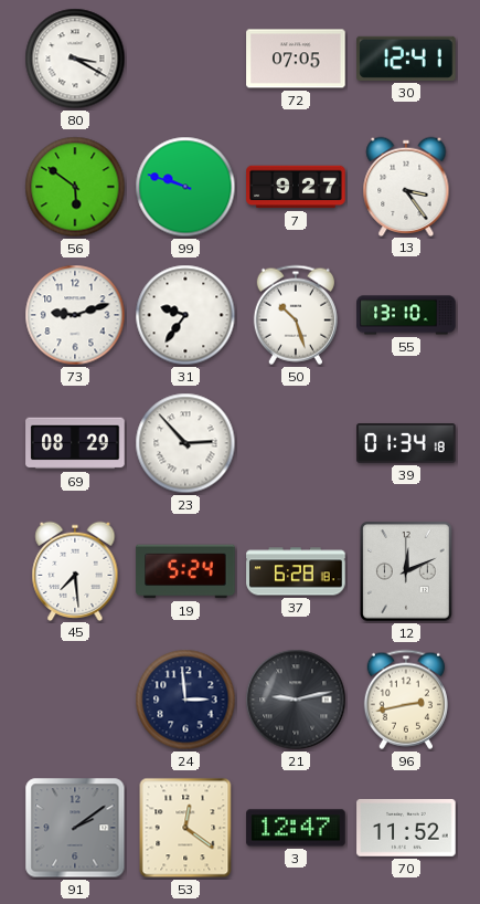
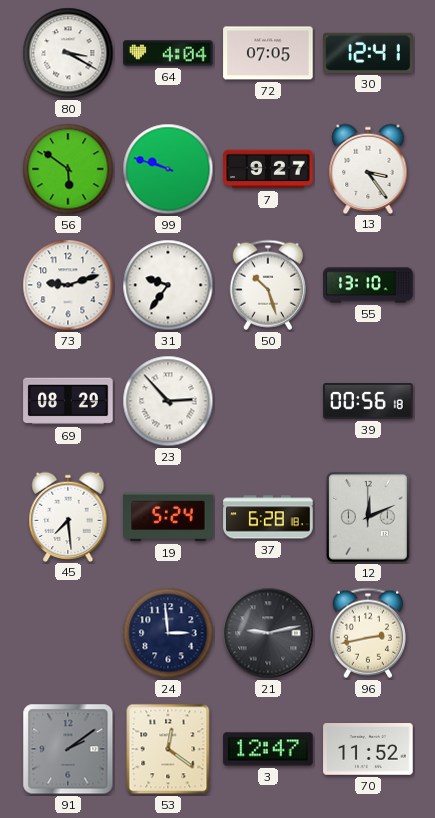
64: none -> 4:04
39: 01:34 -> 00:56
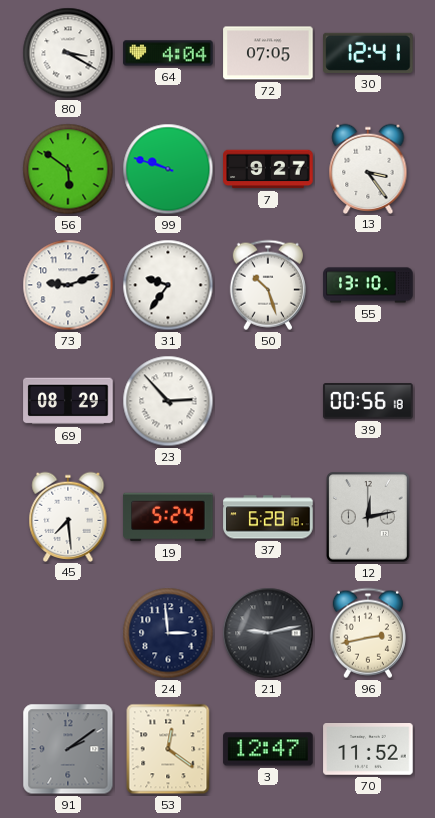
12: 12:11 -> 12:13
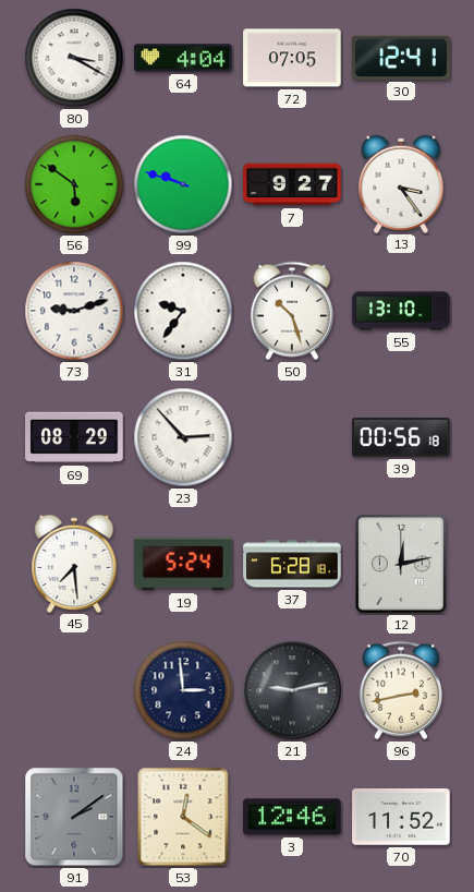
3: 12:47 -> 12:46
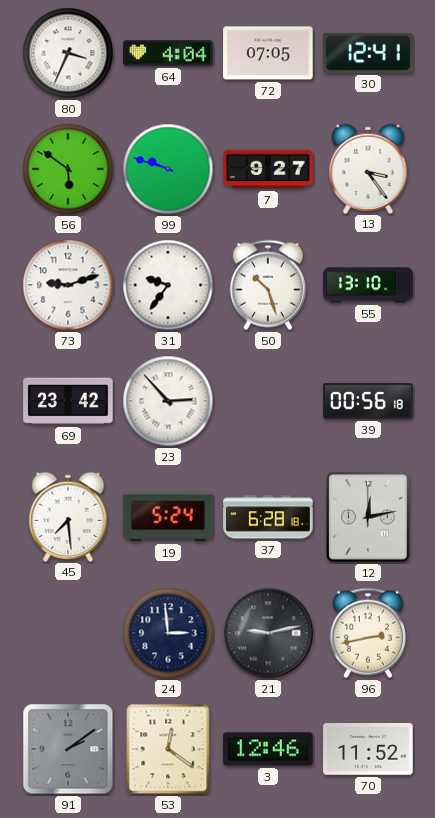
80: 3:20 -> 3:34
69: 08:29 -> 23:42
